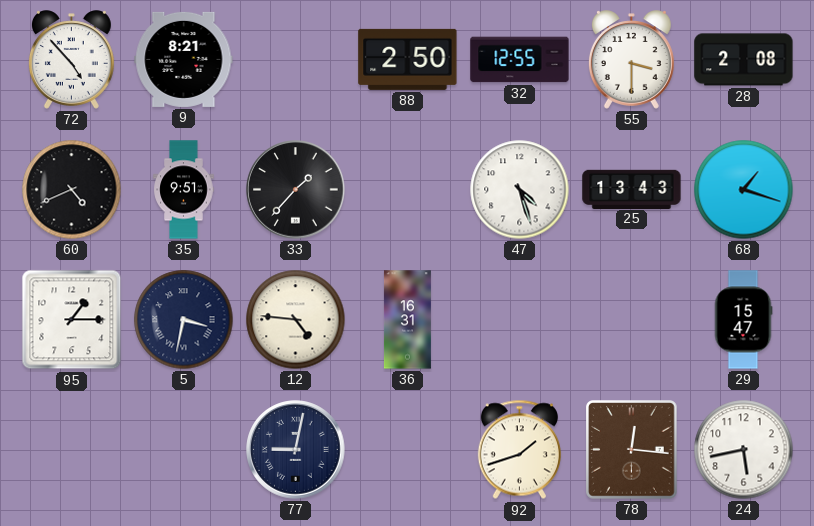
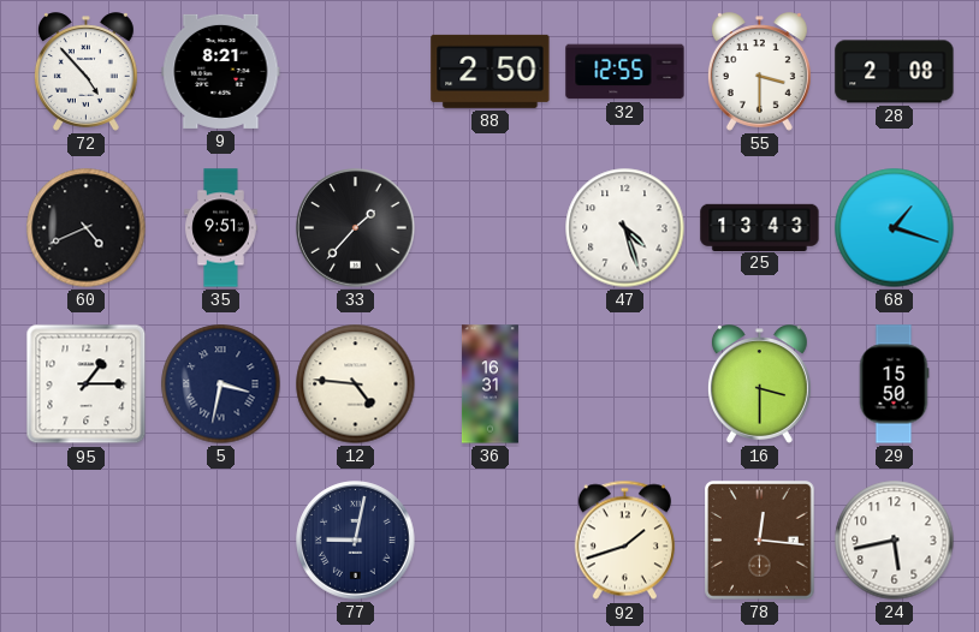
16: none -> 3:30
29: 15:47 -> 15:50
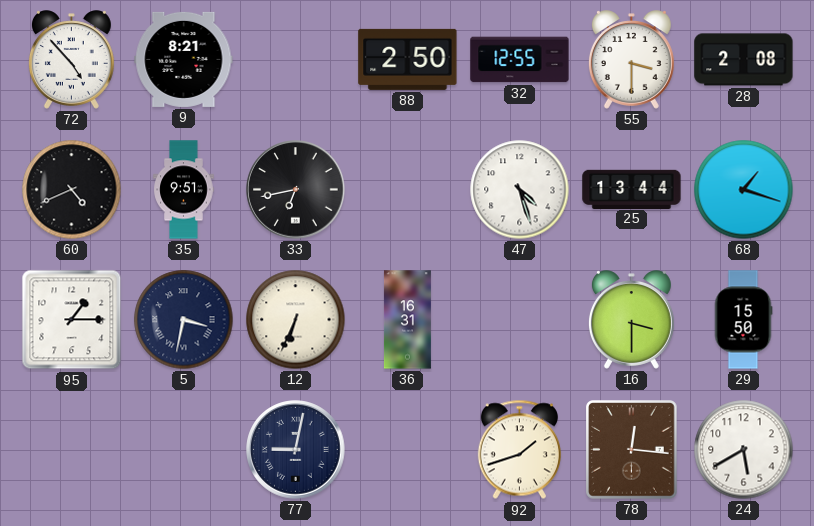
33: 1:37 -> 6:43
25: 13:43 -> 13:44
12: 4:46 -> 6:34
24: 5:43 -> 5:40
